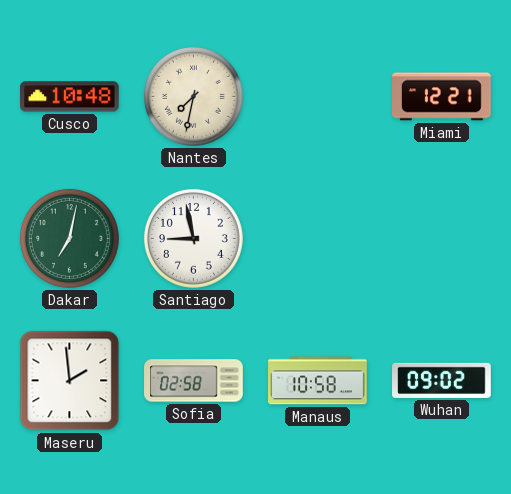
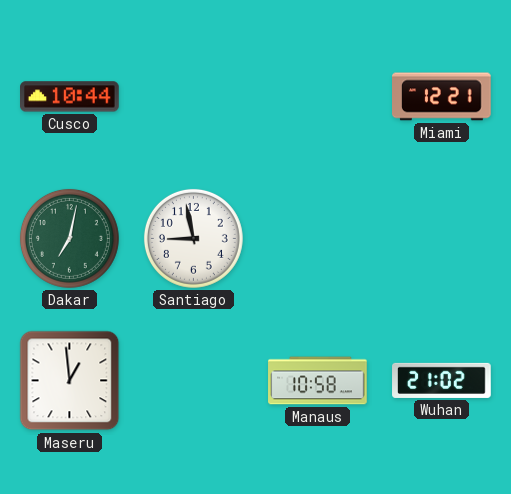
Cusco: 10:48 -> 10:44
Nantes: 7:32 -> none
Maseru: 1:59 -> 12:59
Sofia: 02:58 -> none
Wuhan: 09:02 -> 21:02
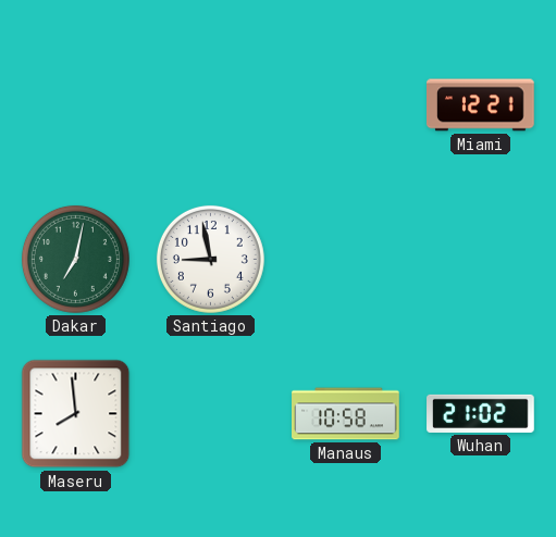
Cusco: 10:44 -> none
Maseru: 12:59 -> 7:59
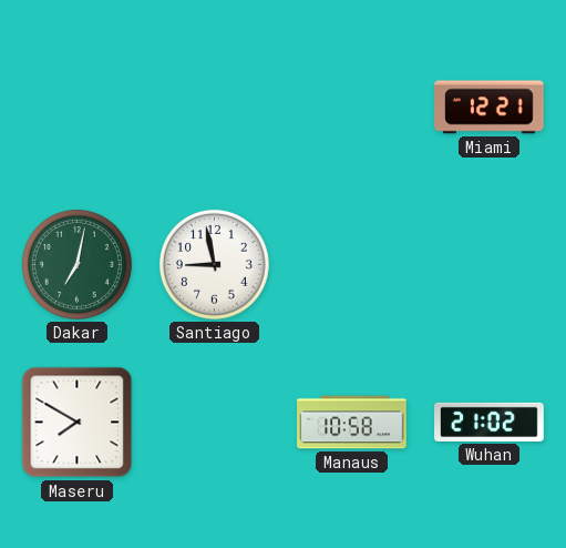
Maseru: 7:59 -> 7:50
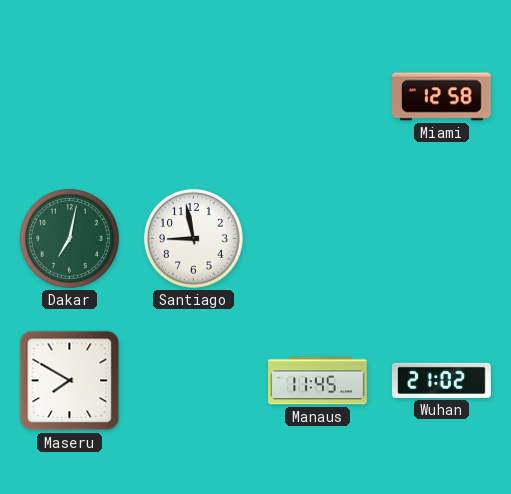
Miami: 12:21 -> 12:58
Manaus: 10:58 -> 11:45
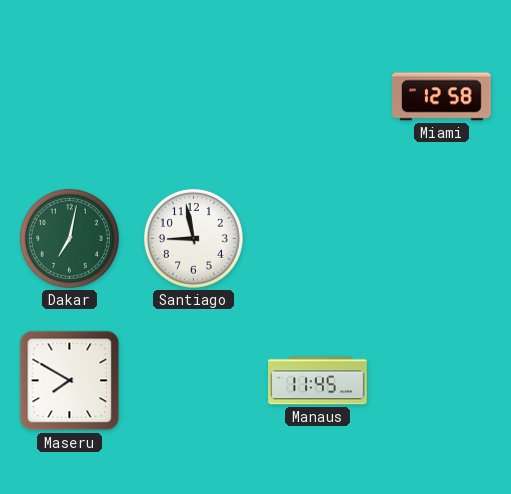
Wuhan: 21:02 -> none
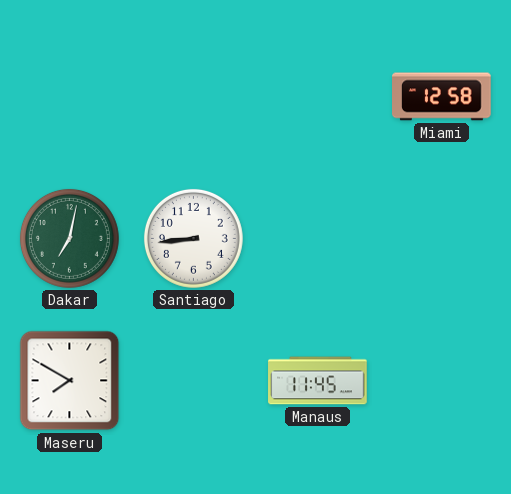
Santiago: 8:58 -> 8:44
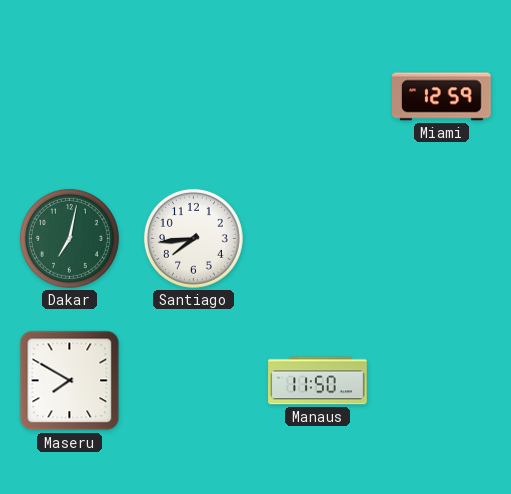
Miami: 12:58 -> 12:59
Santiago: 8:44 -> 7:44
Manaus: 11:45 -> 11:50
